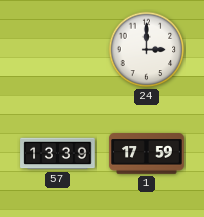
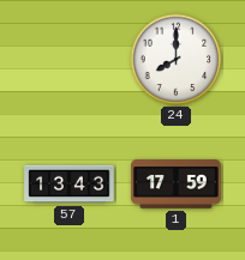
24: 3:00 -> 8:00
57: 13:39 -> 13:43
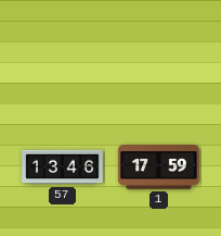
24: 8:00 -> none
57: 13:43 -> 13:46
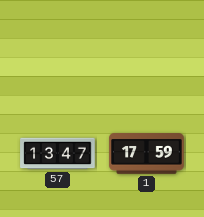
57: 13:46 -> 13:47
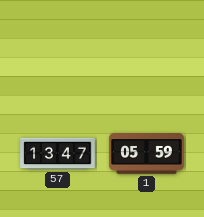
1: 17:59 -> 05:59
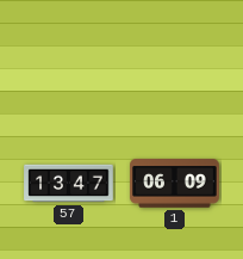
1: 05:59 -> 06:09
